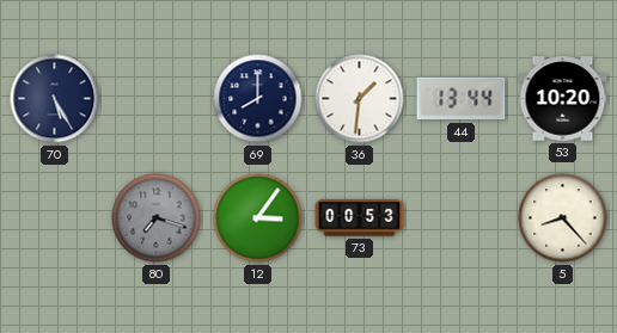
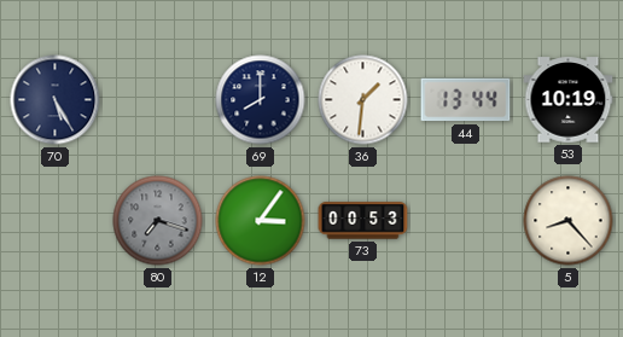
53: 10:20 -> 10:19
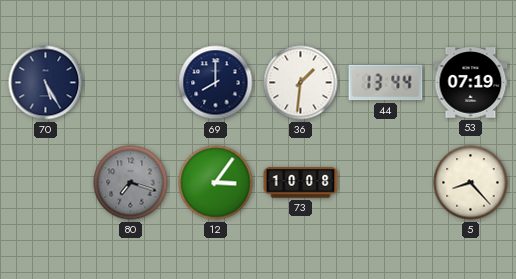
53: 10:19 -> 07:19
73: 00:53 -> 10:08
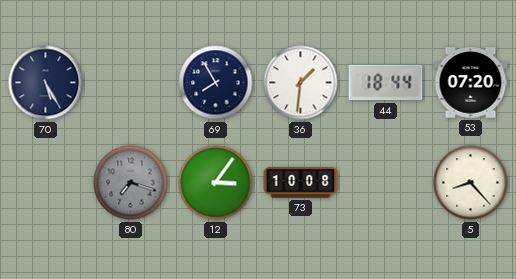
69: 8:00 -> 7:55
44: 13:44 -> 18:44
53: 07:19 -> 07:20
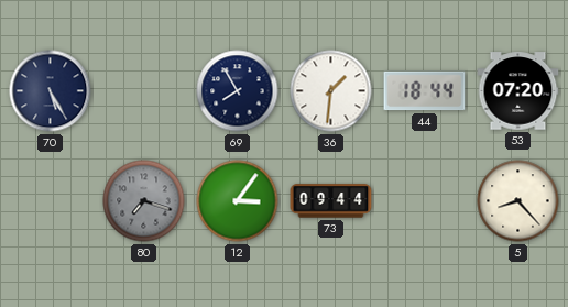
73: 10:08 -> 09:44
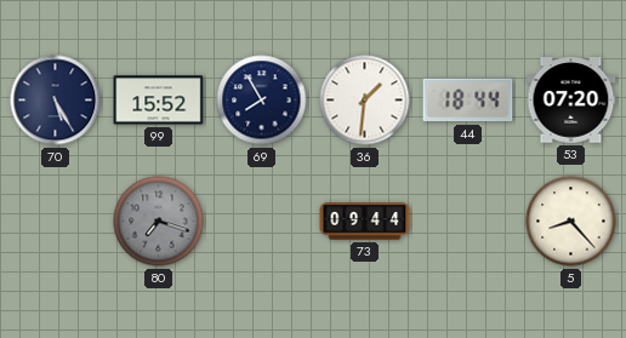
99: none -> 15:52
12: 3:06 -> none
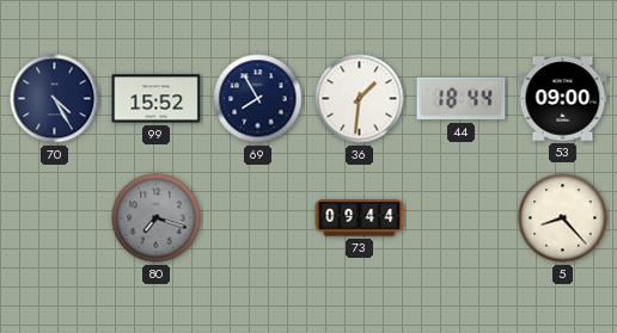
70: 5:25 -> 4:25
53: 07:20 -> 09:00
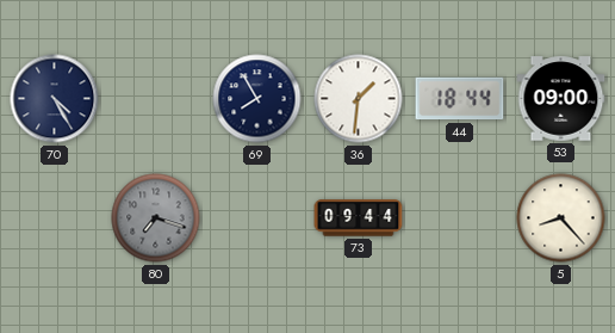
99: 15:52 -> none
